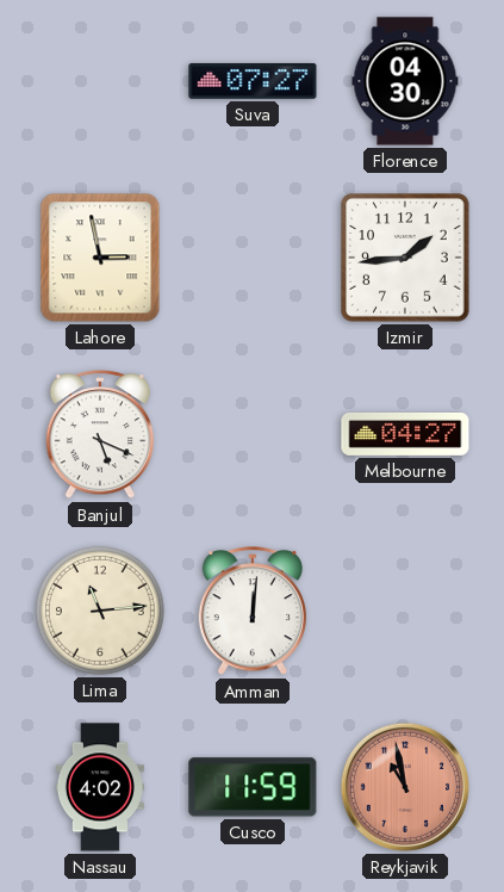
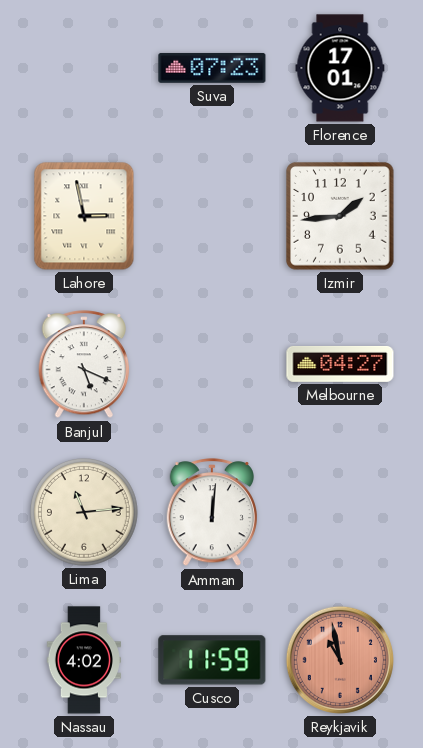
Suva: 07:27 -> 07:23
Florence: 04:30 -> 17:01
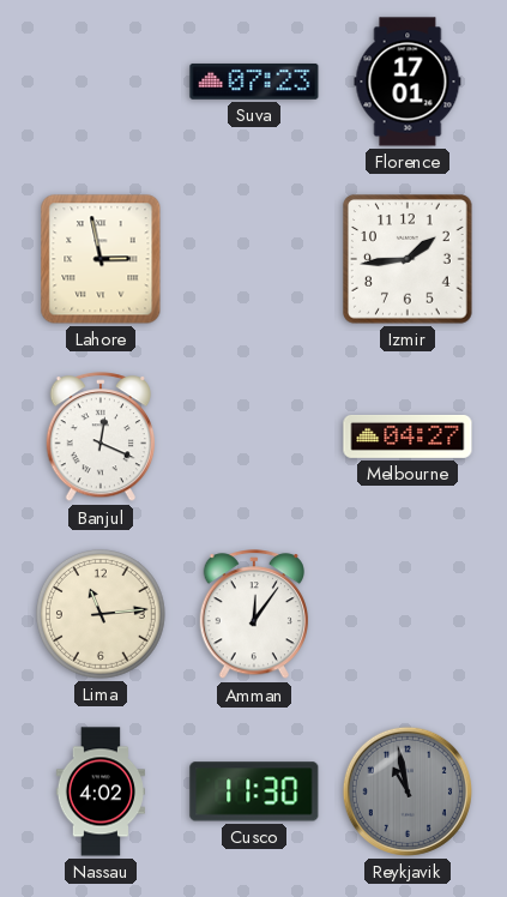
Banjul: 5:19 -> 12:19
Amman: 12:01 -> 12:06
Cusco: 11:59 -> 11:30
Reykjavik dial: salmon -> grey
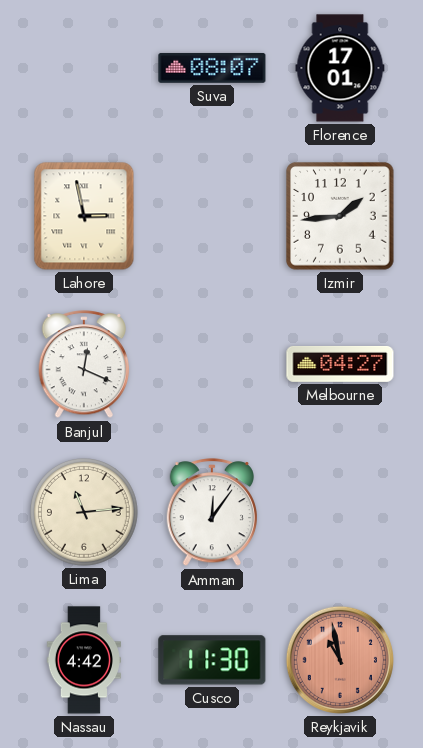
Suva: 07:23 -> 08:07
Nassau: 4:02 -> 4:42
Reykjavik dial: grey -> salmon
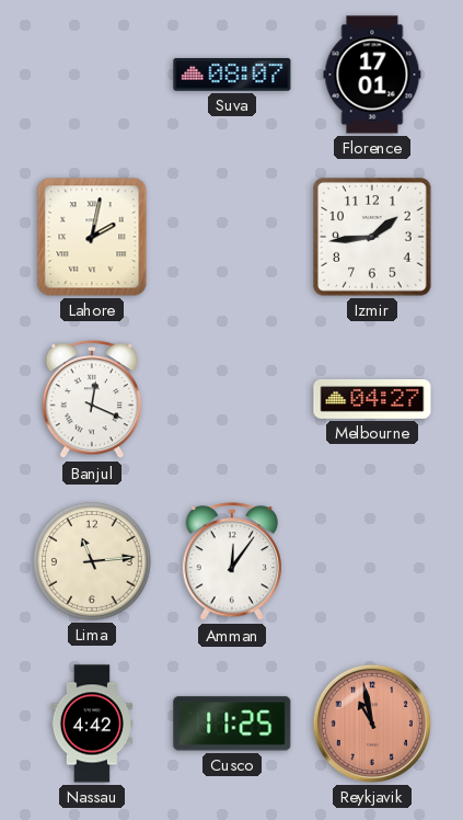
Lahore: 2:58 -> 2:02
Cusco: 11:30 -> 11:25
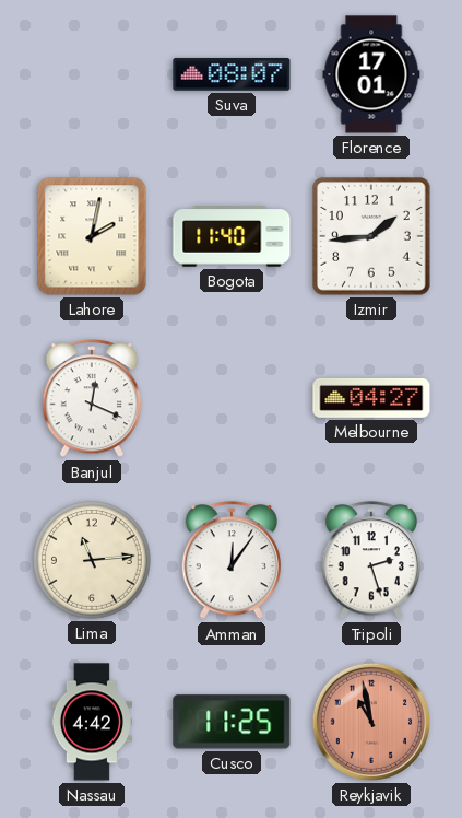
Bogota: none -> 11:40
Tripoli: none -> 2:27
